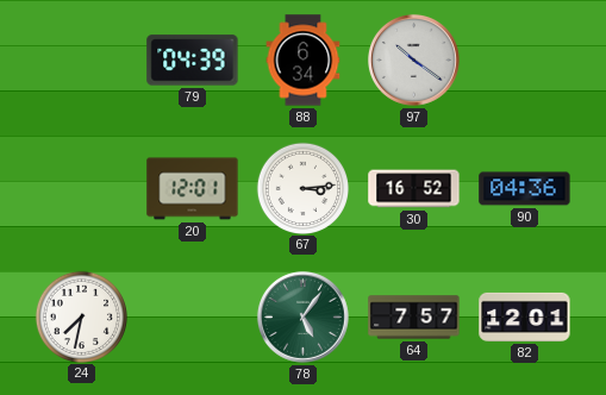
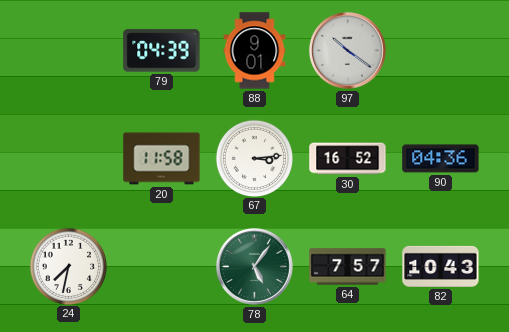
88: 6:34 -> 9:01
20: 12:01 -> 11:58
82: 12:01 -> 10:43
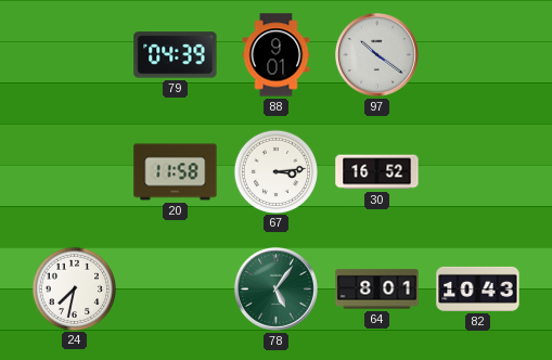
90: 04:36 -> none
64: 7:57 -> 8:01
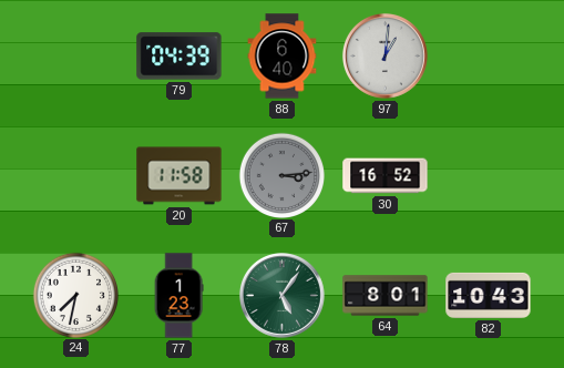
88: 9:01 -> 6:40
97: 10:21 -> 1:01
67 dial: white -> grey
77: none -> 1:23
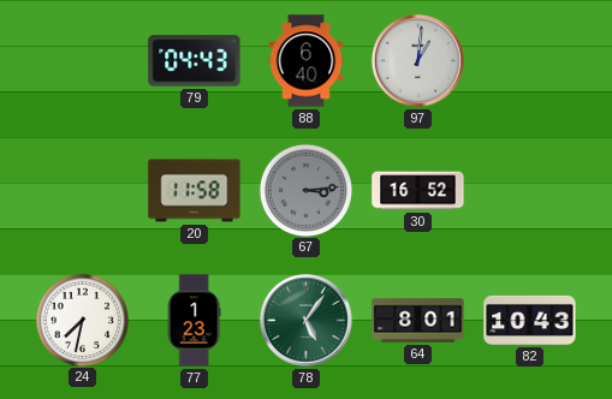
79: 04:39 -> 04:43
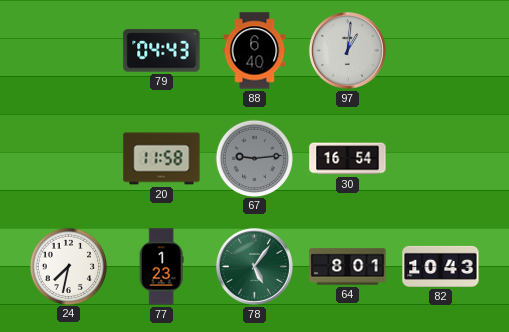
67: 3:14 -> 9:14
30: 16:52 -> 16:54
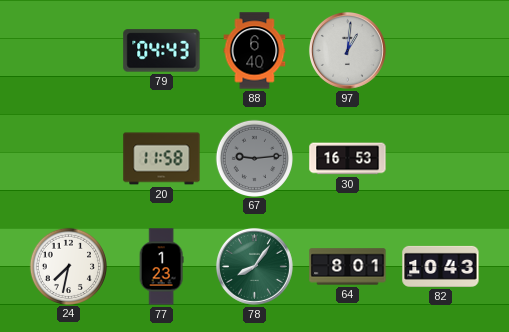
30: 16:54 -> 16:53
78: 5:06 -> 8:06
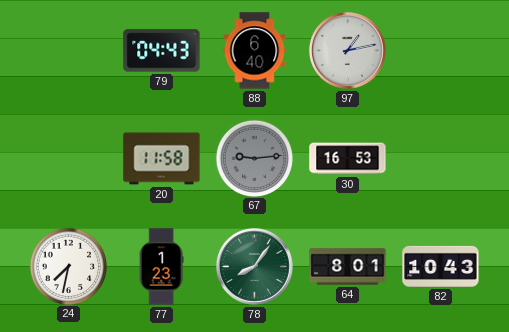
97: 1:01 -> 1:13
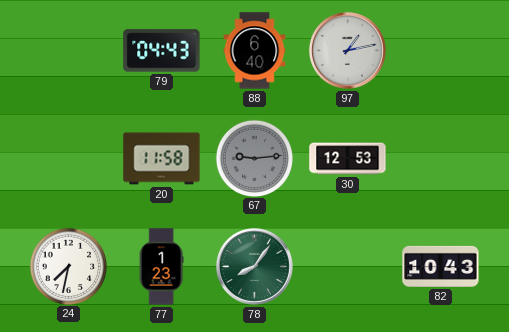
30: 16:53 -> 12:53
64: 8:01 -> none
